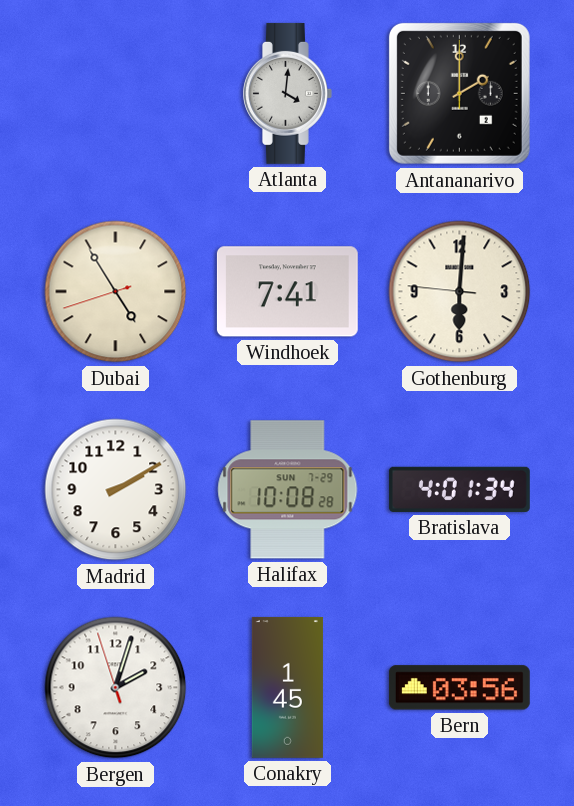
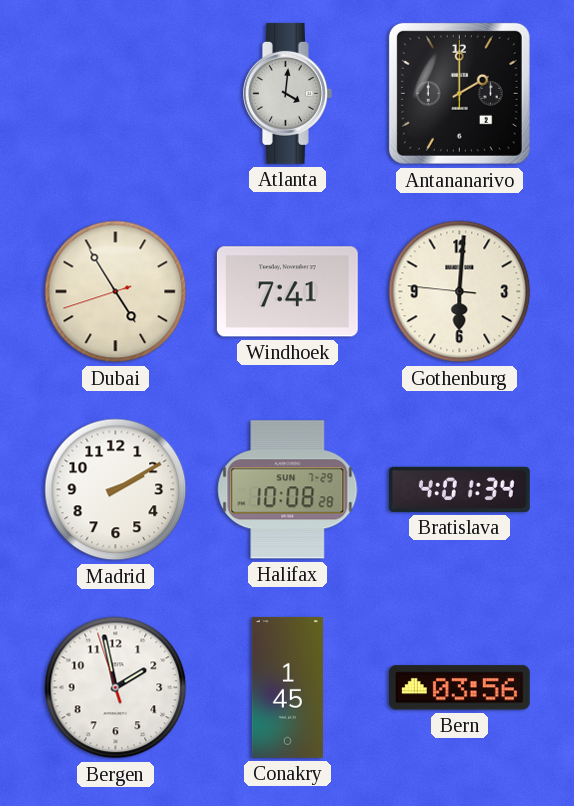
Bergen: 2:02 -> 1:57
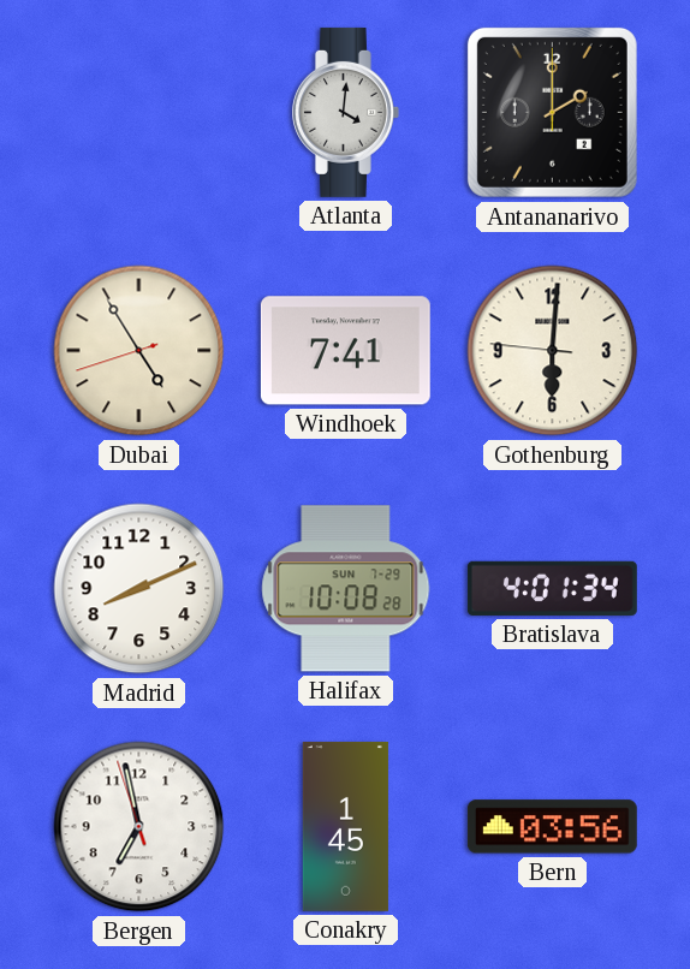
Madrid: 2:10 -> 8:11
Bergen: 1:57 -> 6:57
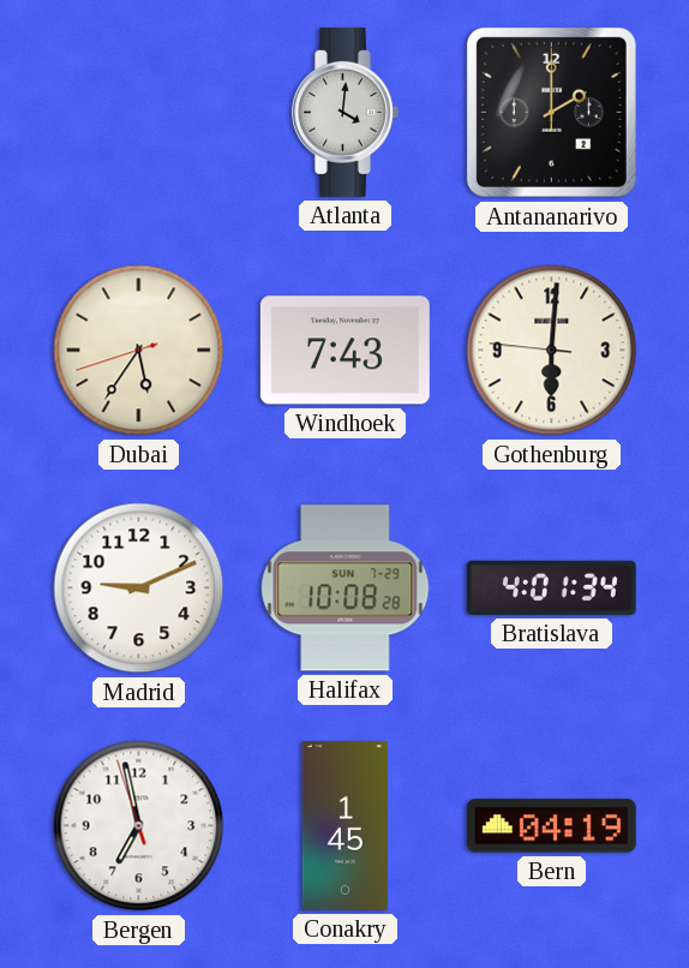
Dubai: 4:54 -> 5:35
Windhoek: 7:41 -> 7:43
Madrid: 8:11 -> 9:11
Bern: 03:56 -> 04:19
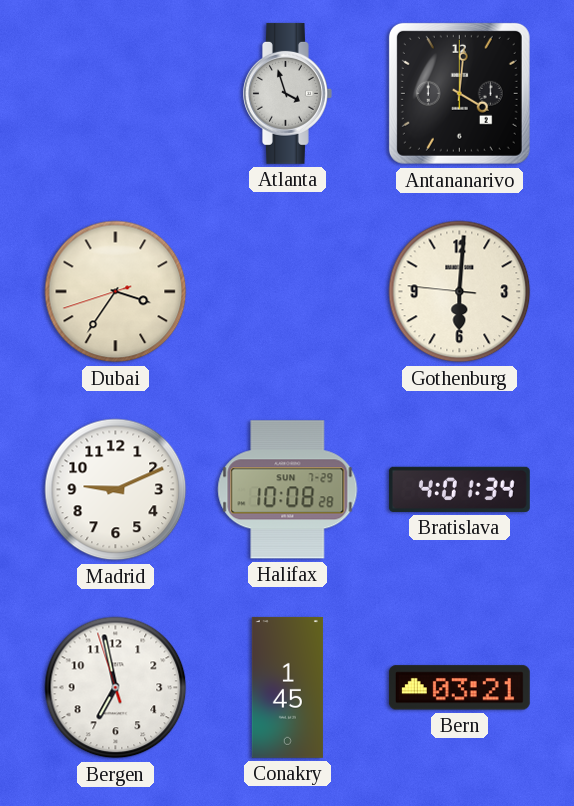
Atlanta: 4:01 -> 3:57
Antananarivo: 2:00 -> 4:01
Dubai: 5:35 -> 3:35
Windhoek: 7:43 -> none
Bern: 04:19 -> 03:21
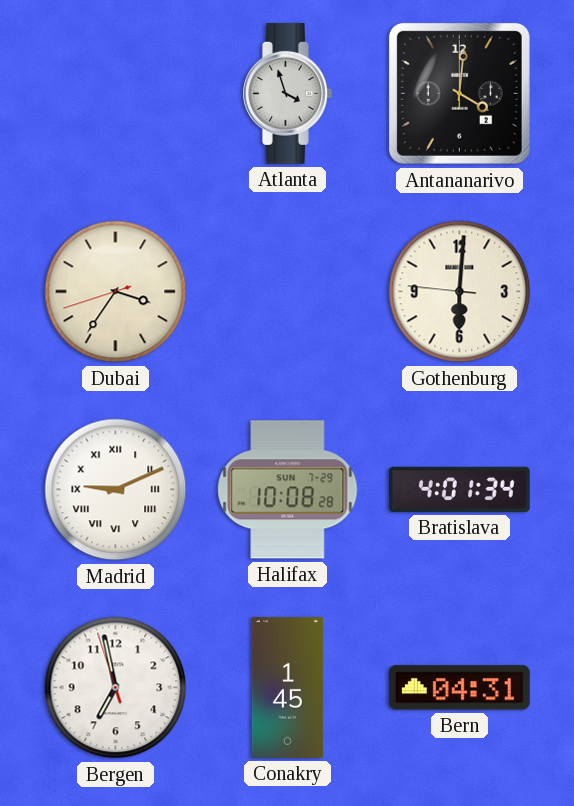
Madrid numerals: Arabic -> Roman
Bern: 03:21 -> 04:31
